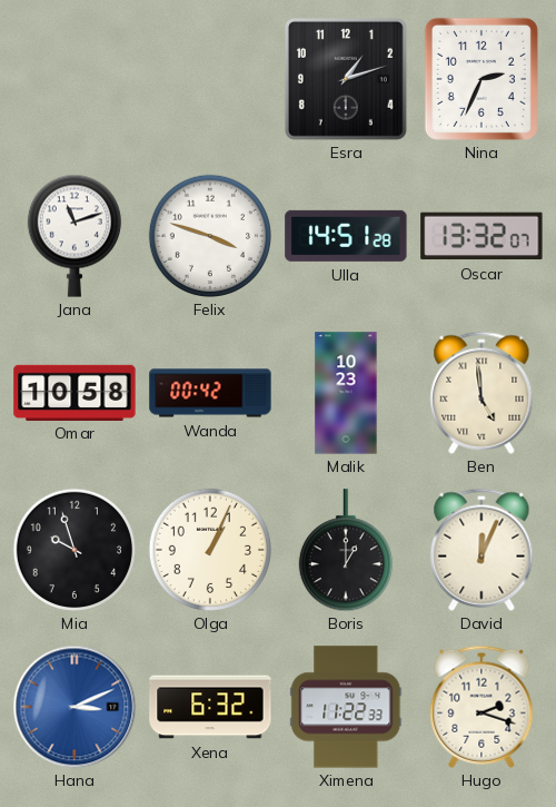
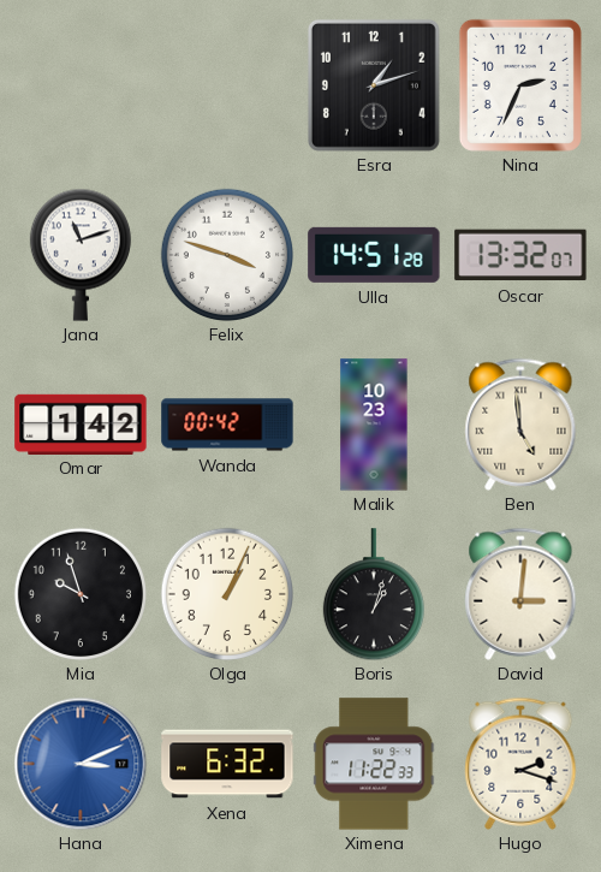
Omar: 10:58 -> 1:42
Boris: 1:00 -> 1:03
David: 12:04 -> 3:01
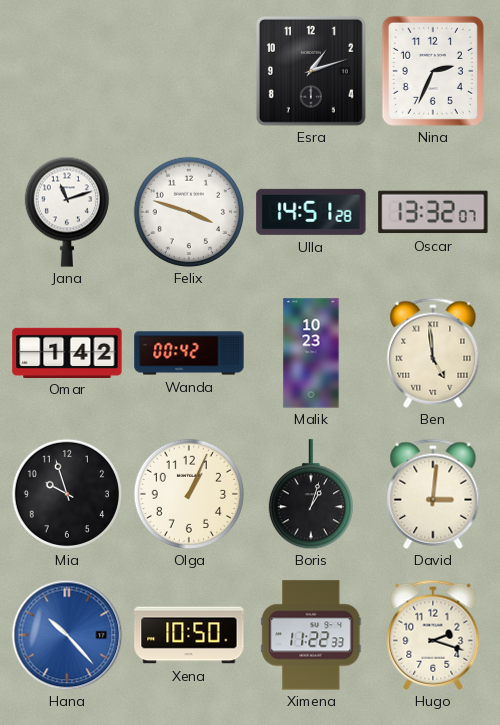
Hana: 3:11 -> 10:23
Xena: 6:32 -> 10:50
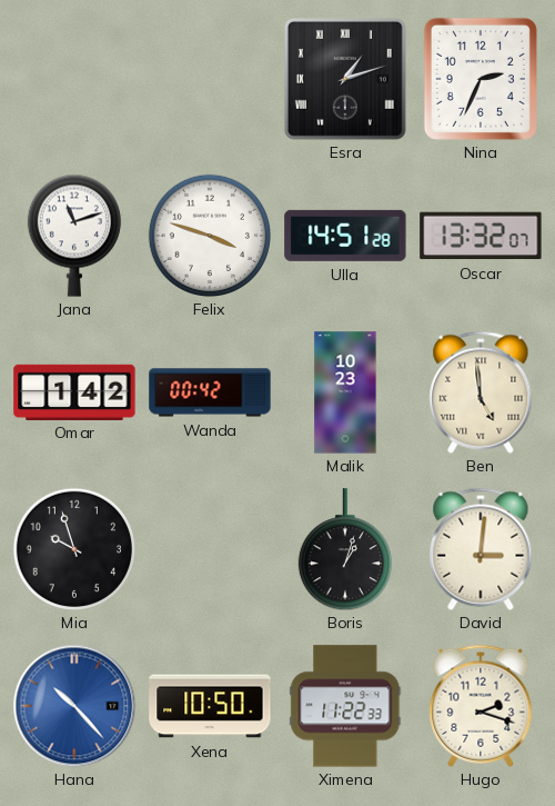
Esra numerals: Arabic -> Roman
Olga: 1:04 -> none
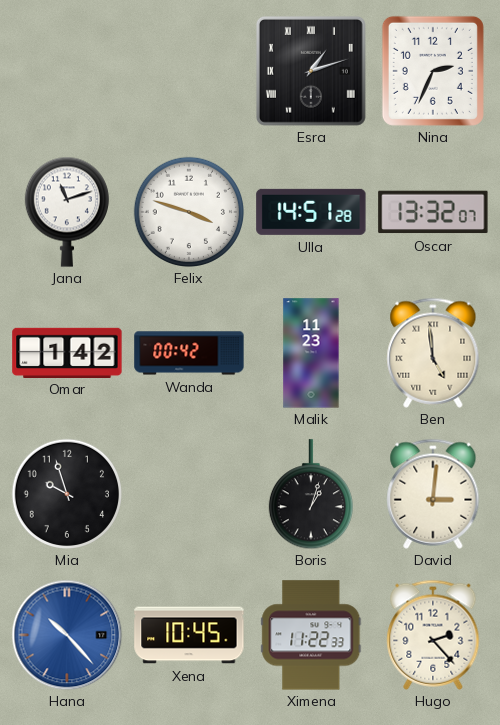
Malik: 10:23 -> 11:23
Xena: 10:50 -> 10:45
Hugo: 2:18 -> 2:23
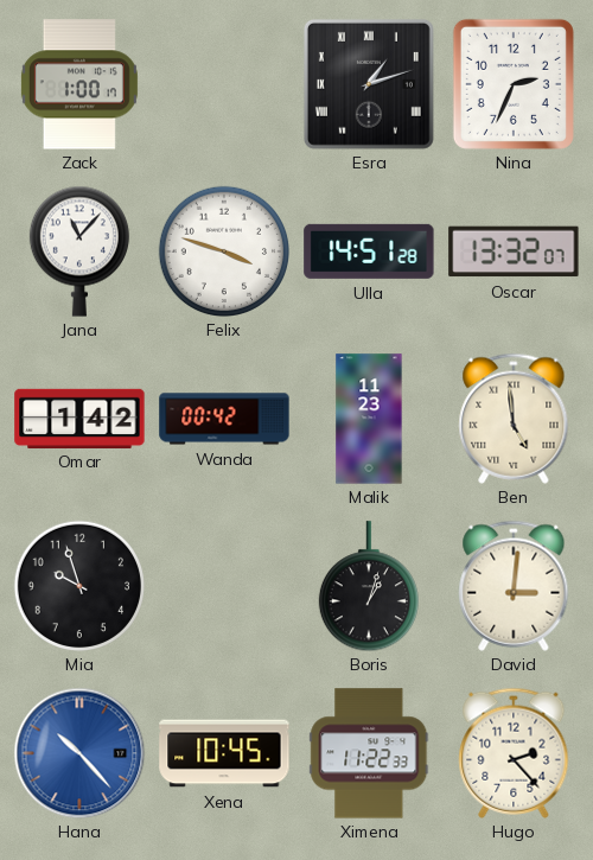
Zack: none -> 1:00
Jana: 11:12 -> 11:07
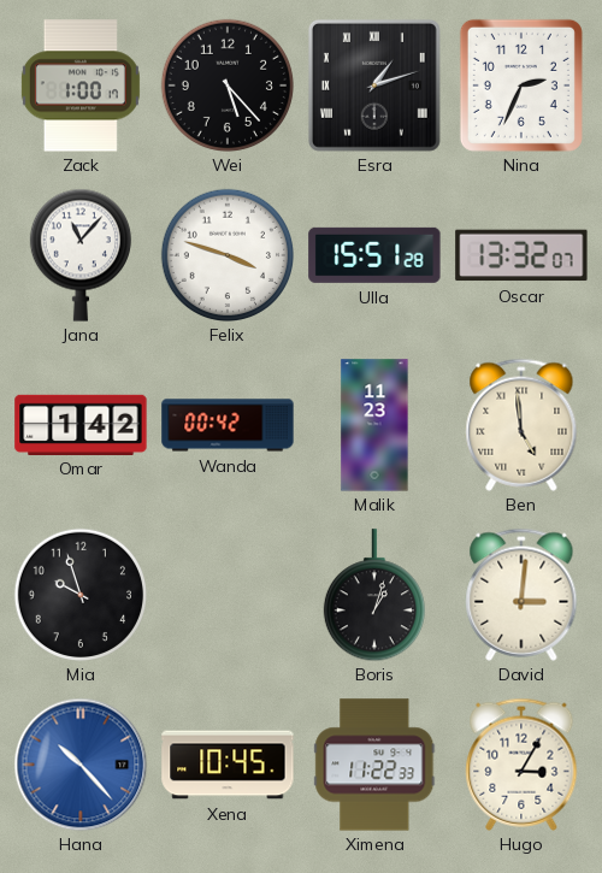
Wei: none -> 5:23
Ulla: 14:51 -> 15:51
Hugo: 2:23 -> 3:05
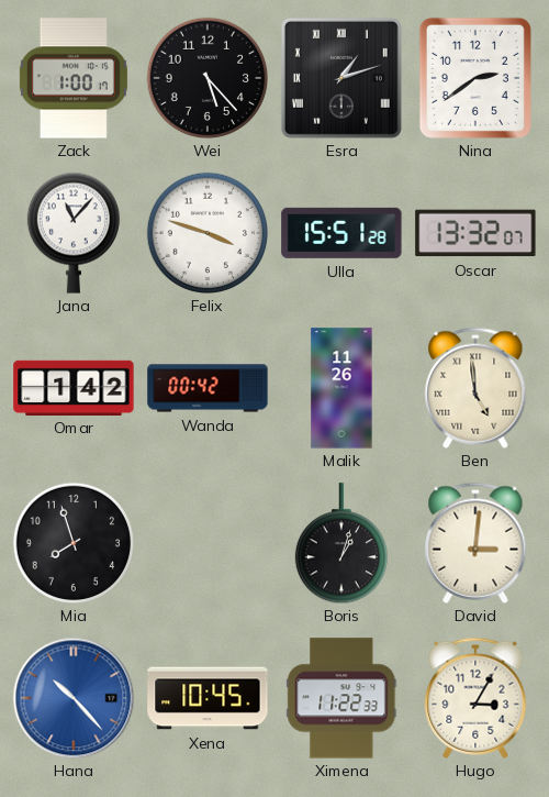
Nina: 2:34 -> 2:39
Malik: 11:23 -> 11:26
Mia: 9:57 -> 7:57
